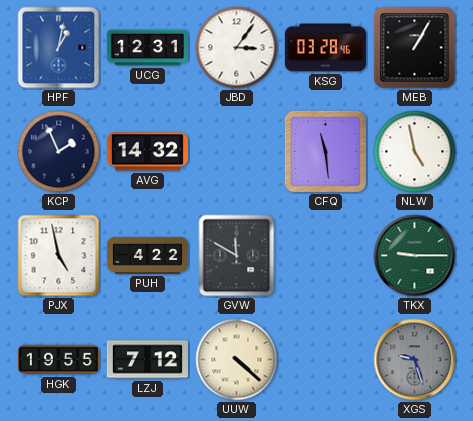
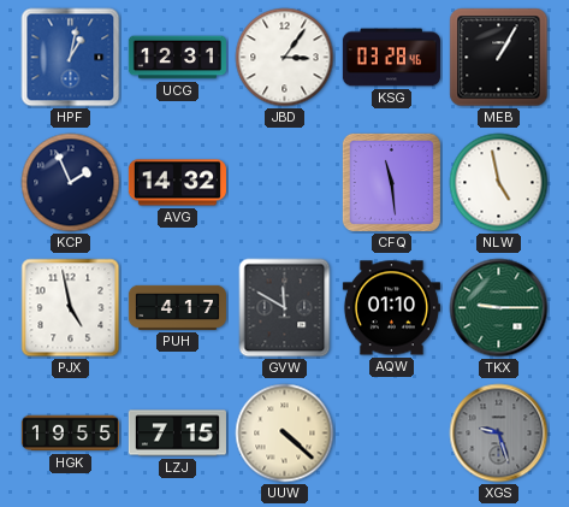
PUH: 4:22 -> 4:17
AQW: none -> 01:10
LZJ: 7:12 -> 7:15
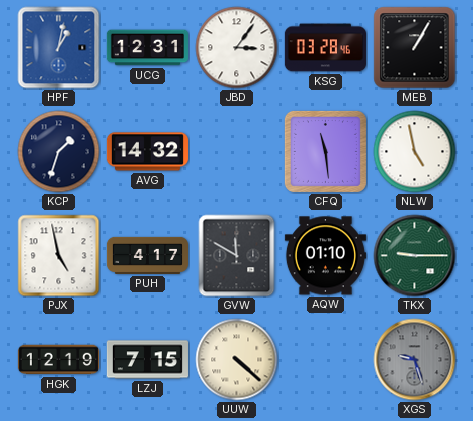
KCP: 1:56 -> 1:33
HGK: 19:55 -> 12:19
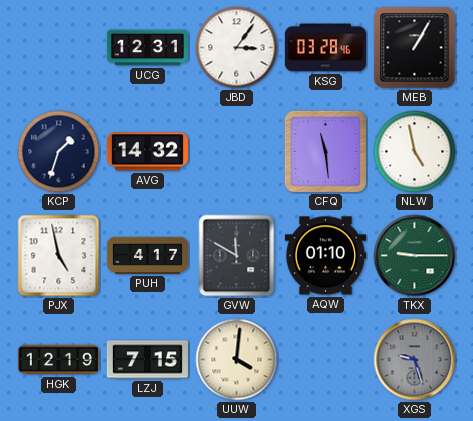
HPF: 1:02 -> none
UUW: 4:22 -> 4:01
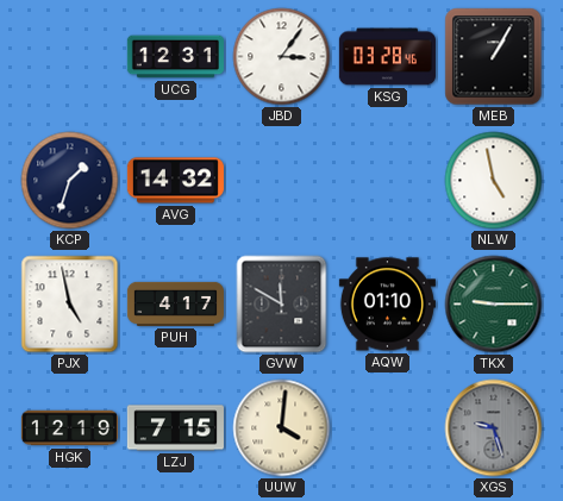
CFQ: 11:29 -> none
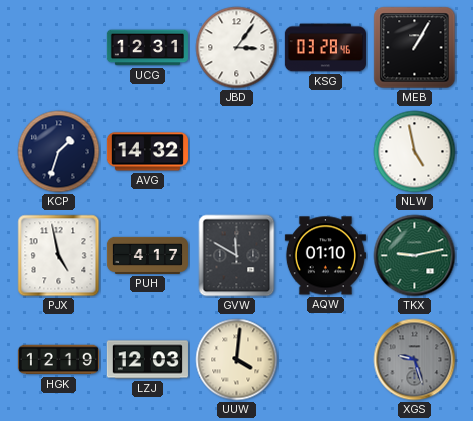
TKX: 9:15 -> 9:13
LZJ: 7:15 -> 12:03
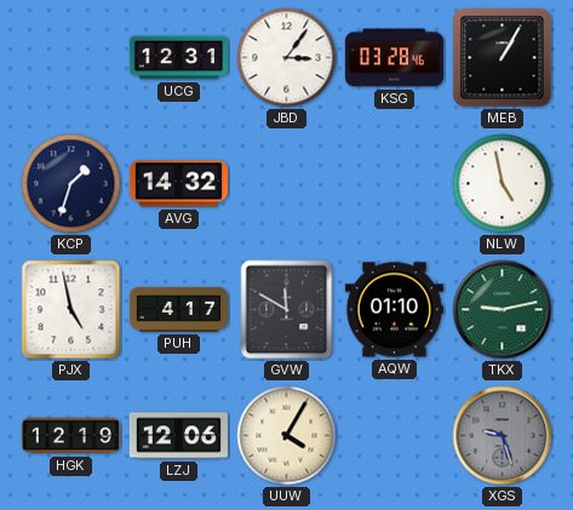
LZJ: 12:03 -> 12:06
UUW: 4:01 -> 4:05
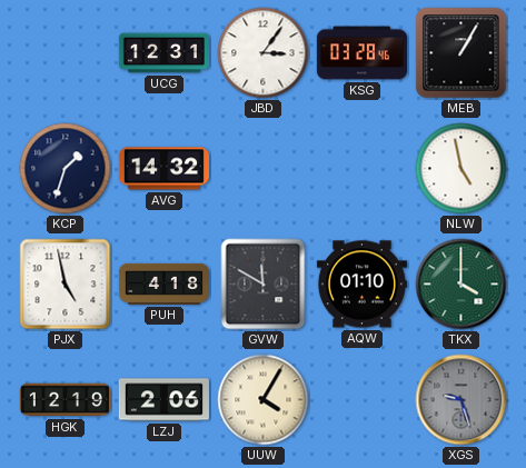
PUH: 4:17 -> 4:18
TKX: 9:13 -> 4:00
LZJ: 12:06 -> 2:06
